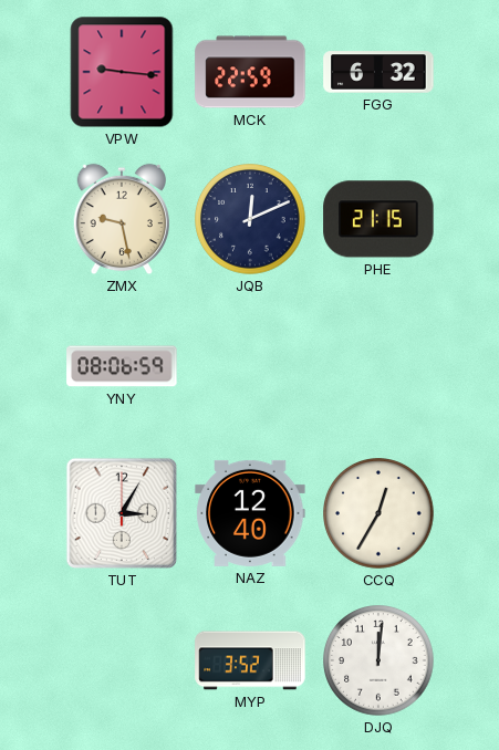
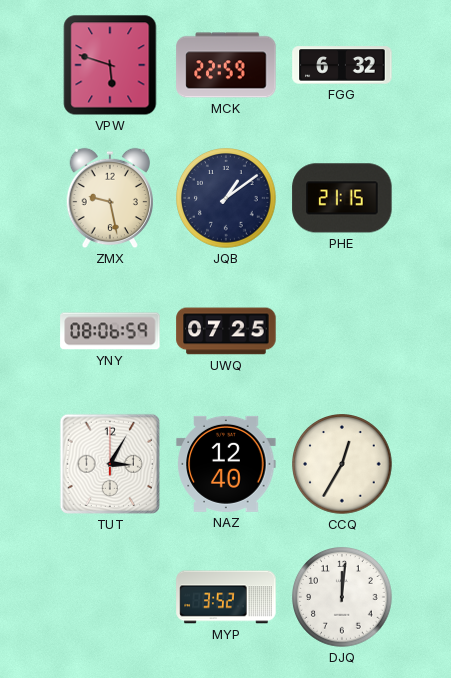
VPW: 9:16 -> 5:48
JQB: 12:11 -> 1:09
UWQ: none -> 07:25
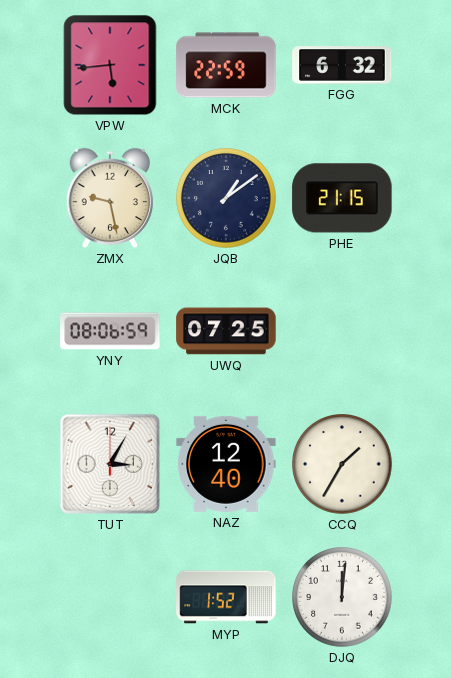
VPW: 5:48 -> 5:44
CCQ: 12:35 -> 1:35
MYP: 3:52 -> 1:52
